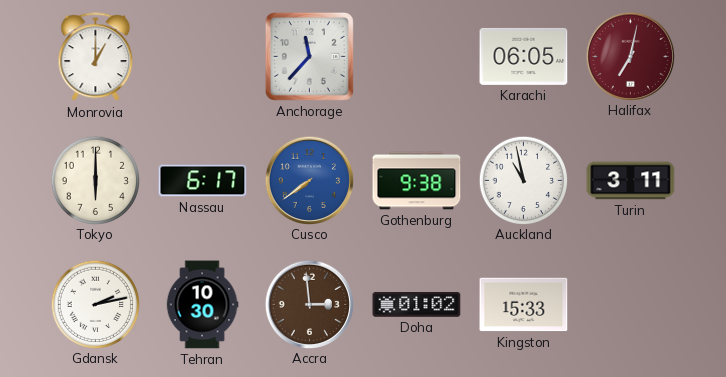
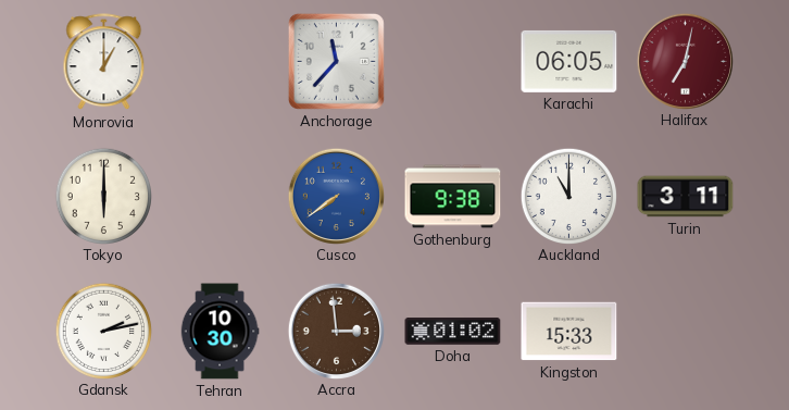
Nassau: 6:17 -> none
Auckland: 10:58 -> 11:00
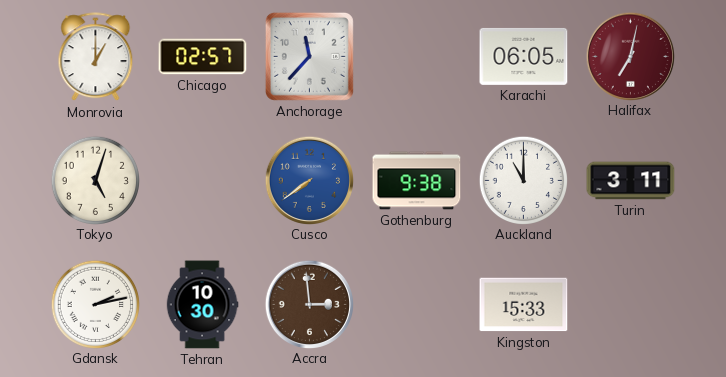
Chicago: none -> 02:57
Tokyo: 6:00 -> 5:03
Doha: 01:02 -> none
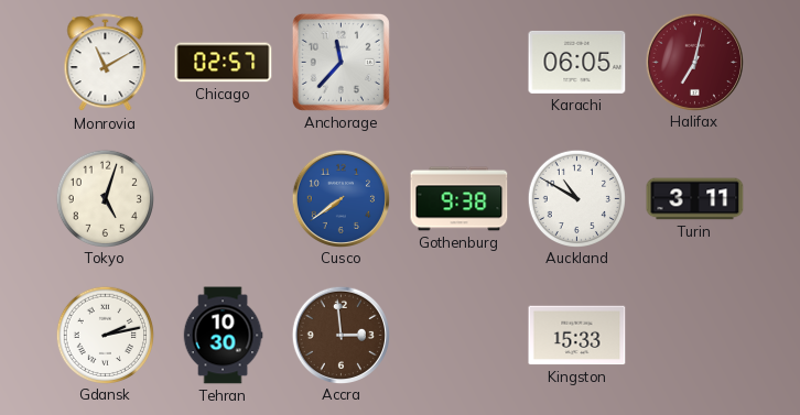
Monrovia: 1:00 -> 11:10
Auckland: 11:00 -> 10:50
